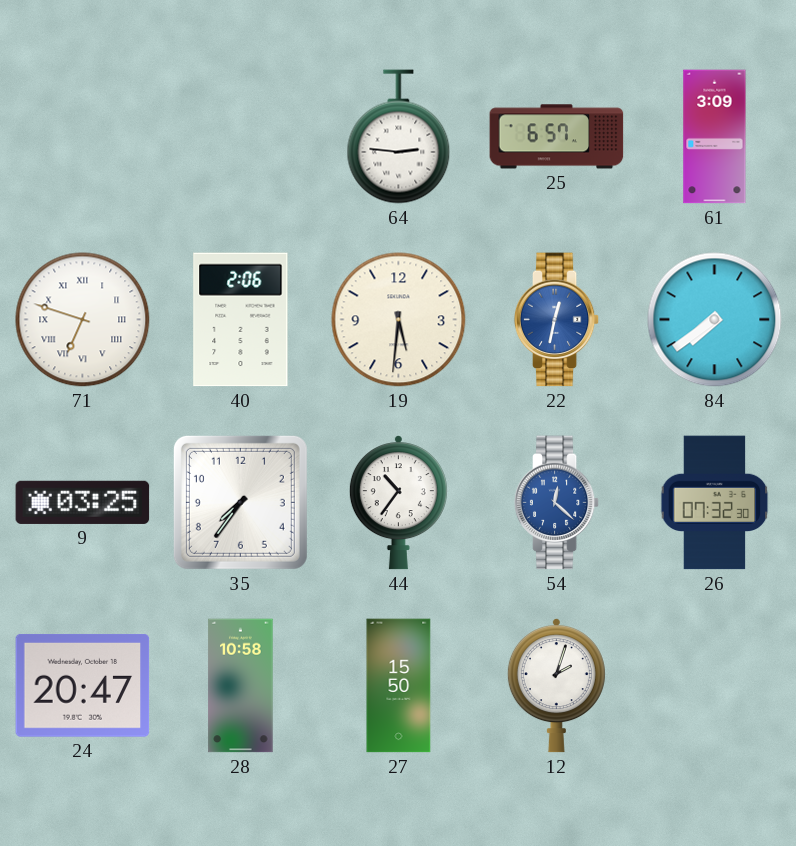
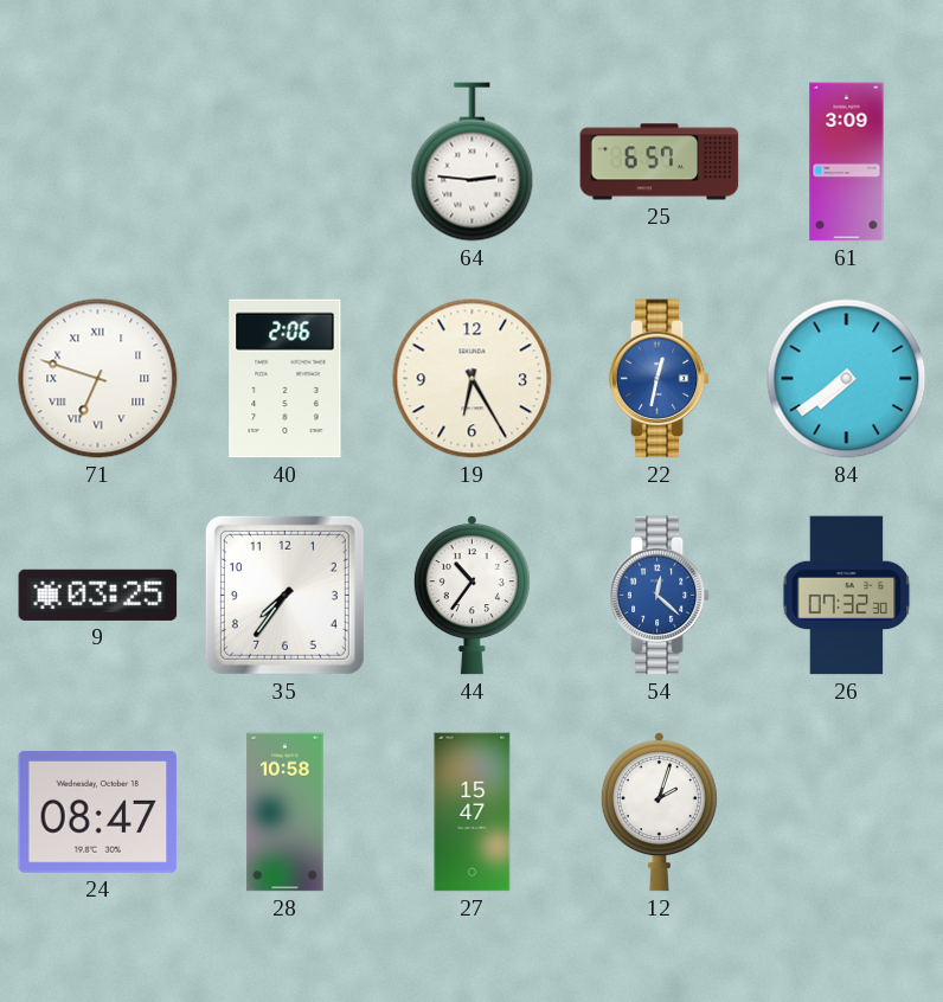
19: 5:31 -> 6:25
24: 20:47 -> 08:47
27: 15:50 -> 15:47
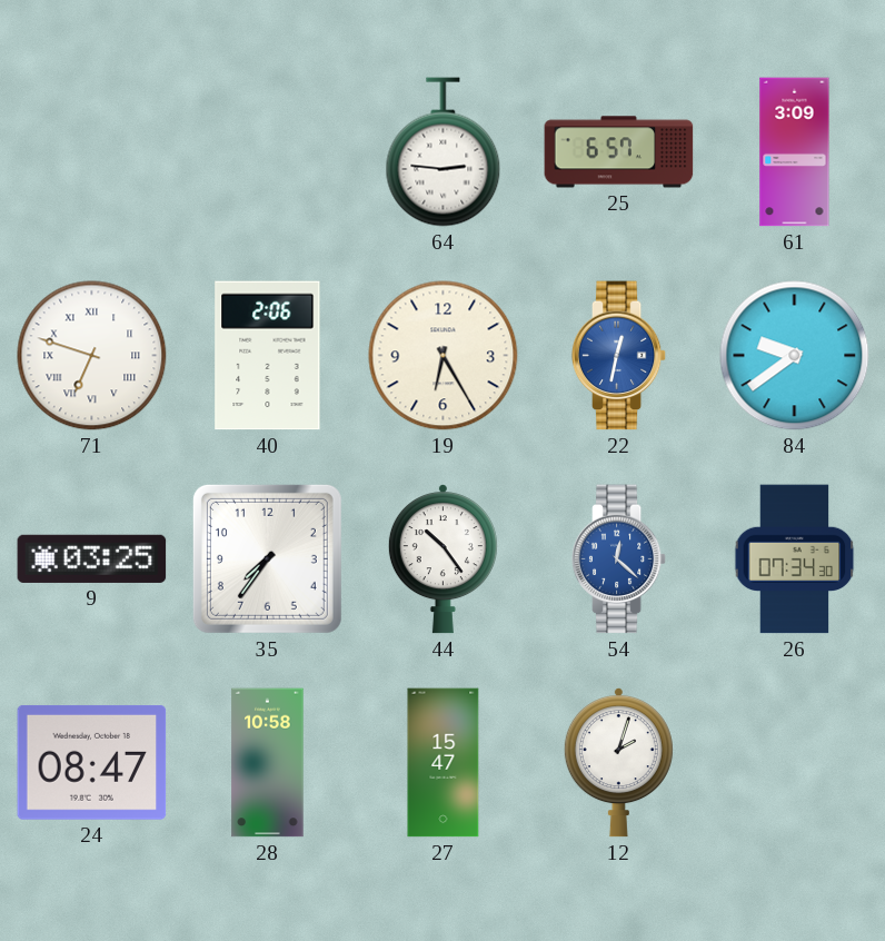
84: 7:39 -> 9:39
44: 10:36 -> 10:24
26: 07:32 -> 07:34
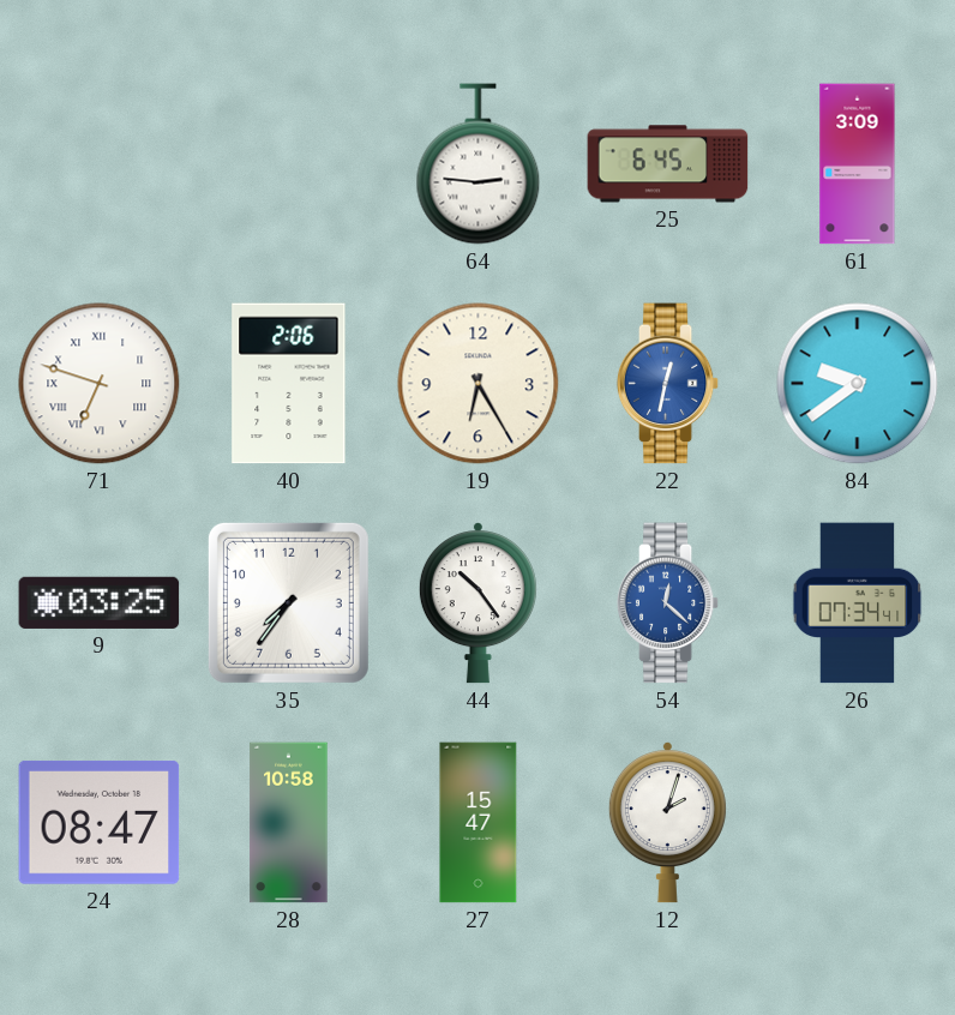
25: 6:57 -> 6:45
26: 07:34:30 -> 07:34:41
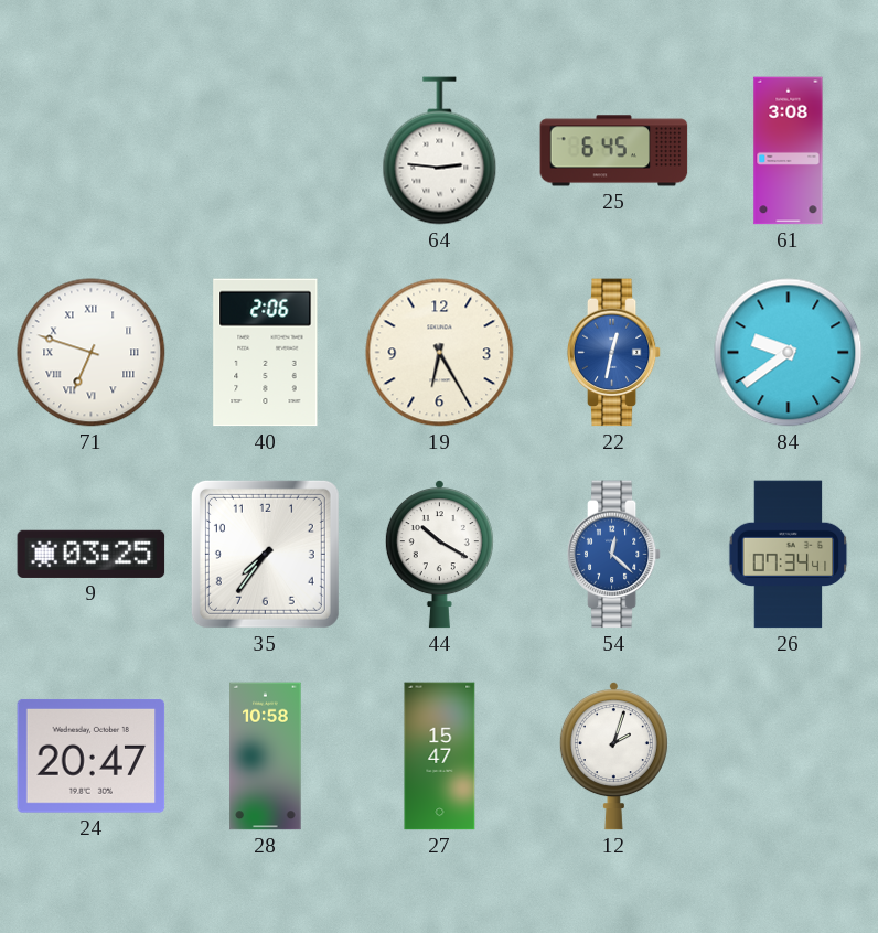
61: 3:09 -> 3:08
44: 10:24 -> 10:20
24: 08:47 -> 20:47
